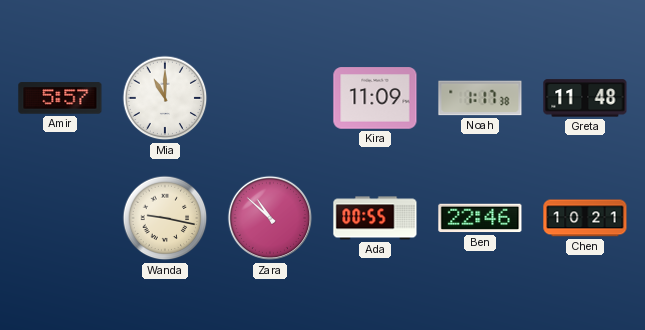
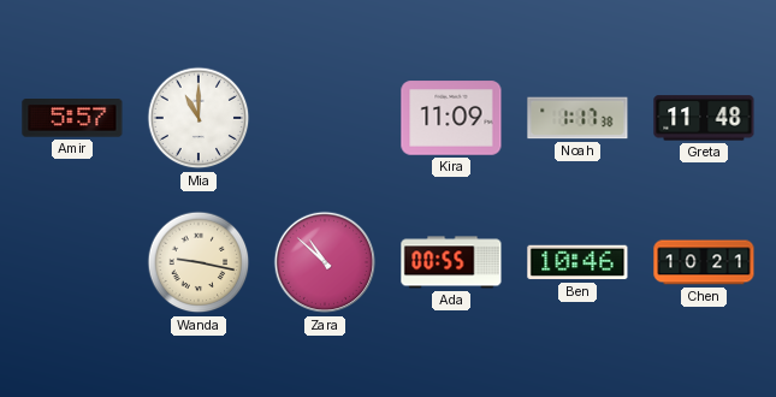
Ben: 22:46 -> 10:46
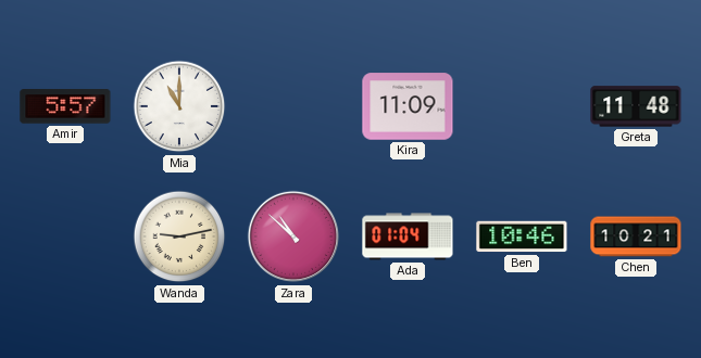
Noah: 1:17 -> none
Wanda: 9:17 -> 9:13
Ada: 00:55 -> 01:04
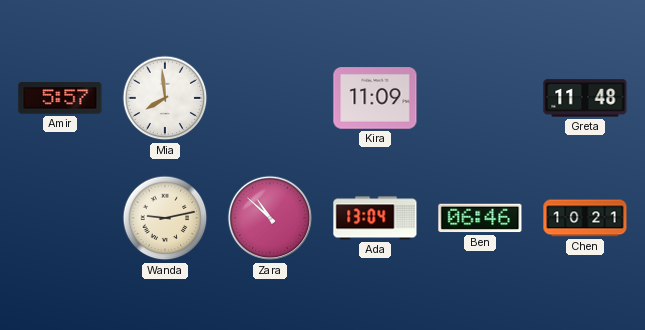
Mia: 11:00 -> 7:59
Ada: 01:04 -> 13:04
Ben: 10:46 -> 06:46
